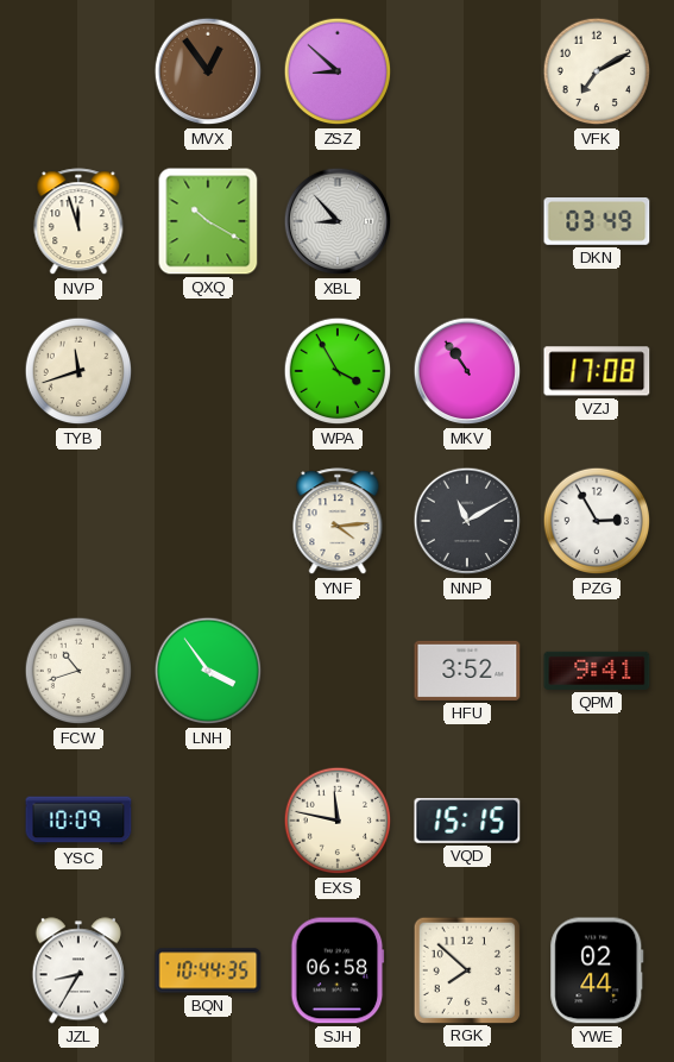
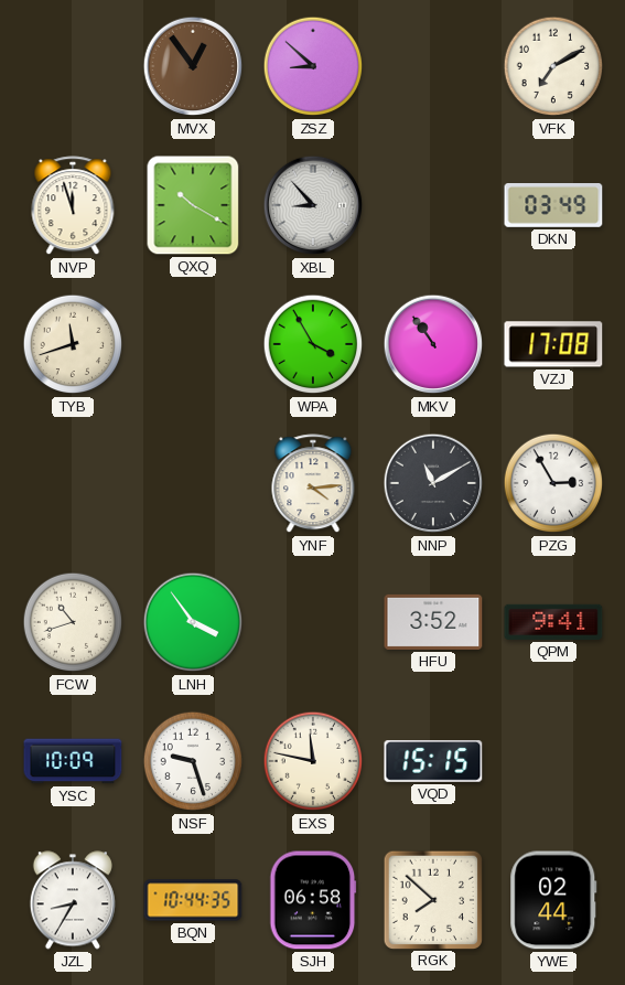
NSF: none -> 9:27
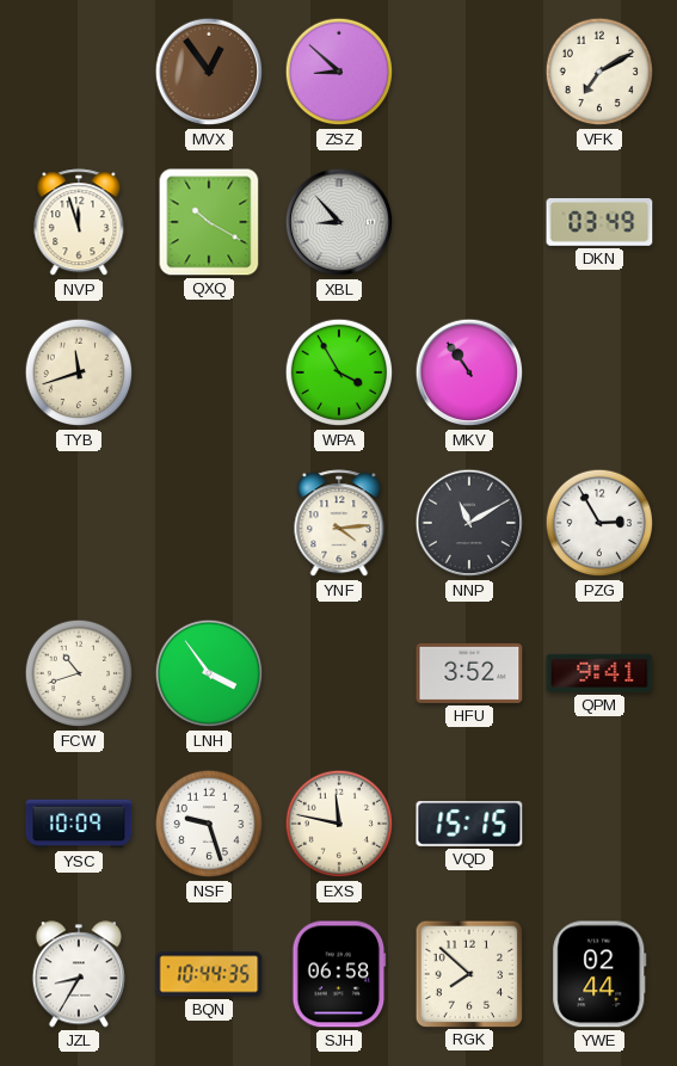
VZJ: 17:08 -> none
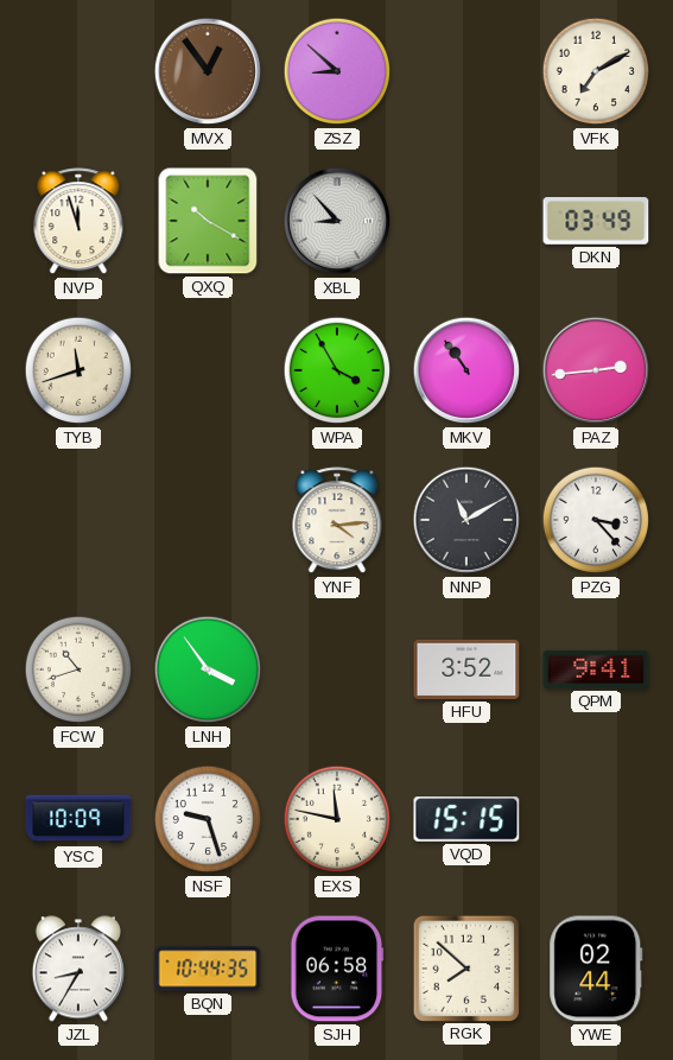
PAZ: none -> 2:44
PZG: 2:55 -> 3:23
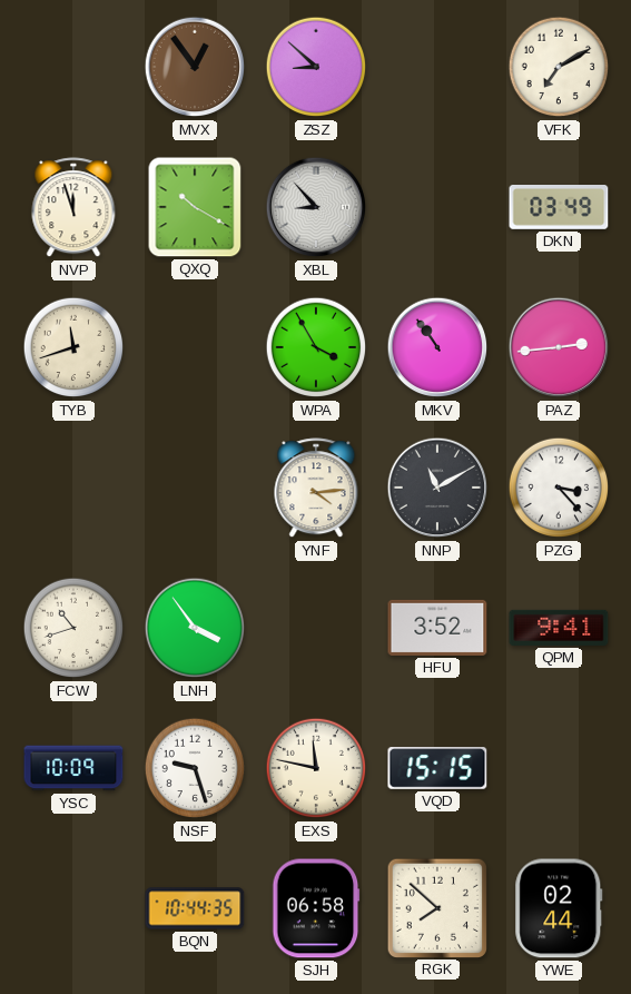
JZL: 8:35 -> none
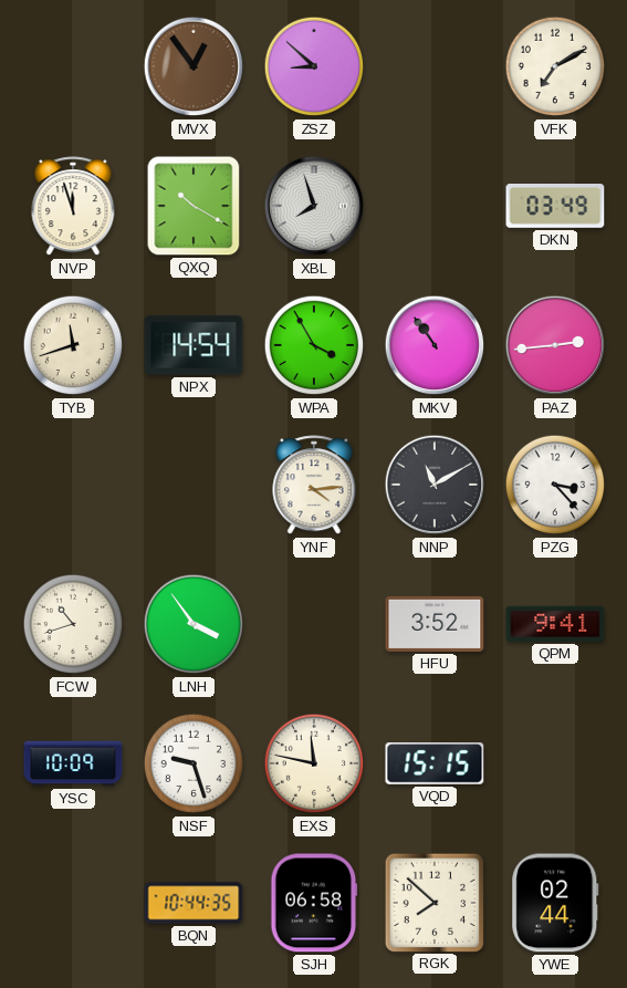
XBL: 8:53 -> 7:57
NPX: none -> 14:54
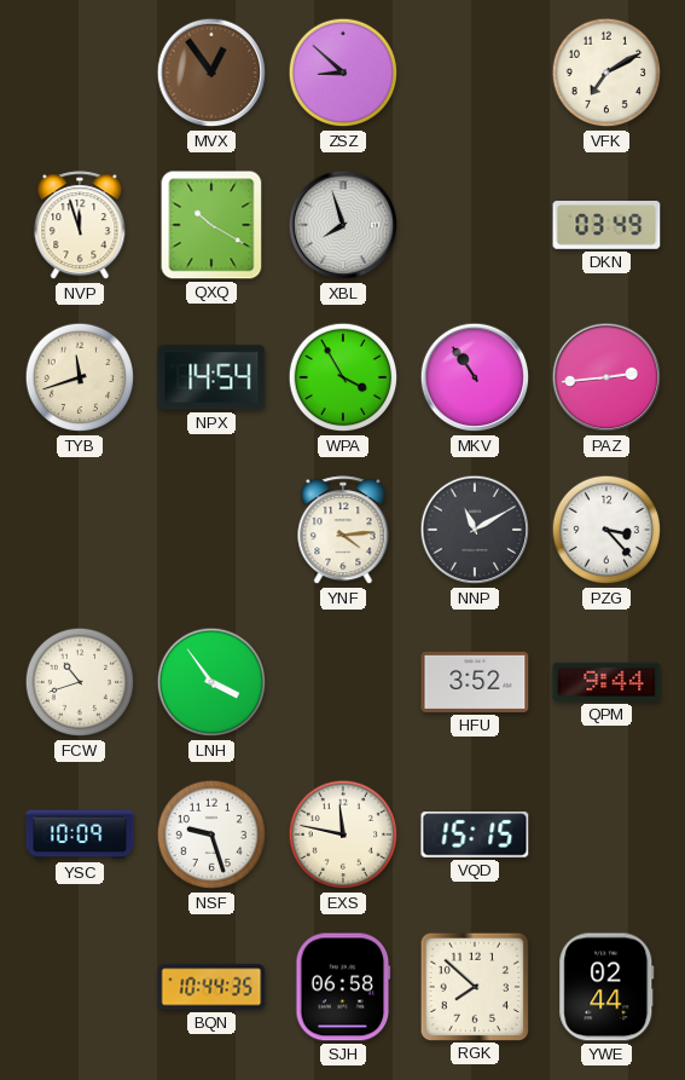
QPM: 9:41 -> 9:44
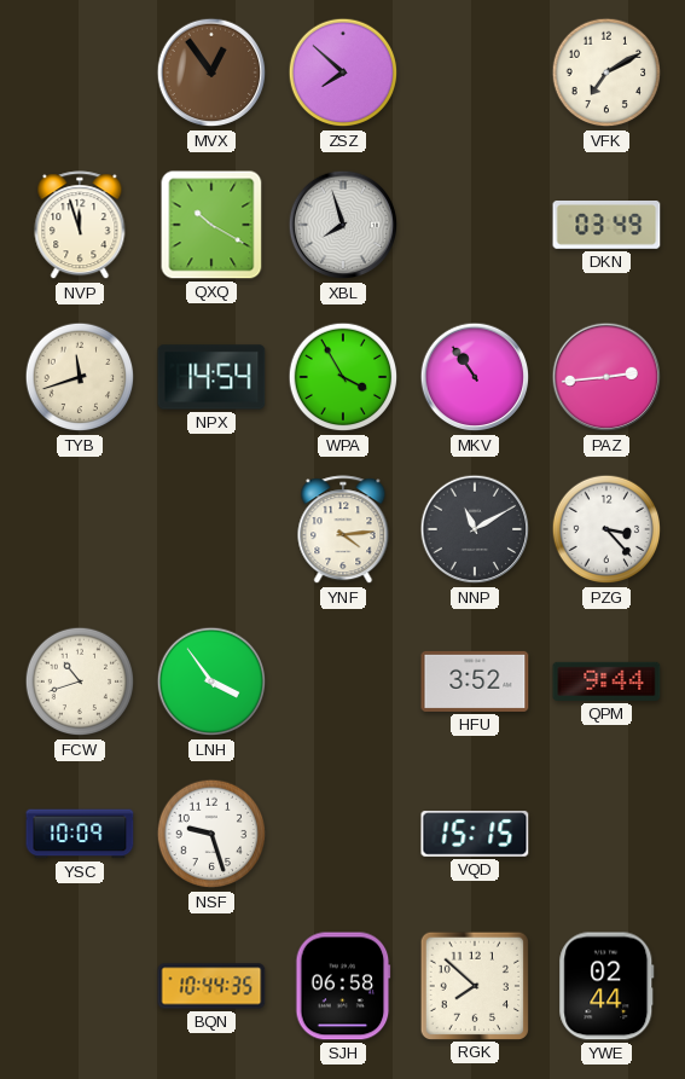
ZSZ: 8:52 -> 7:52
EXS: 11:47 -> none
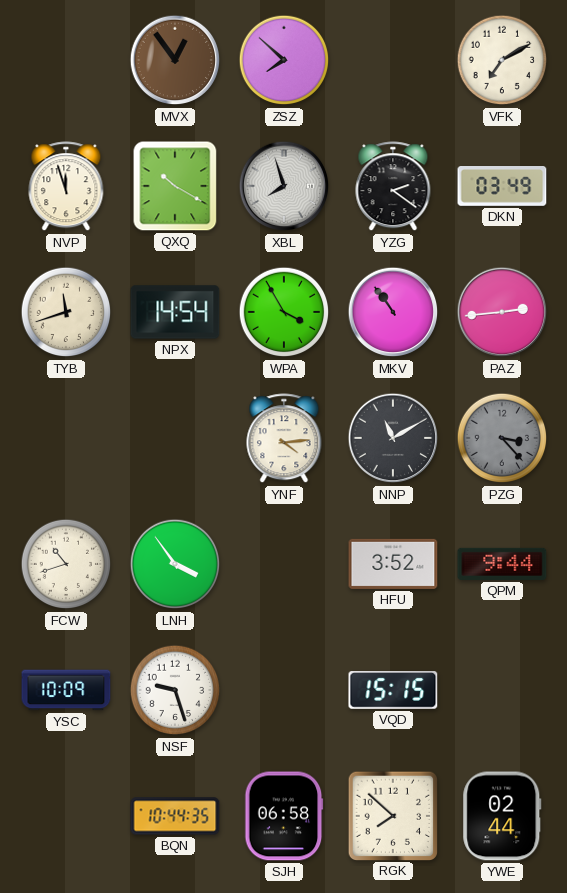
YZG: none -> 2:21
PZG dial: white -> grey
